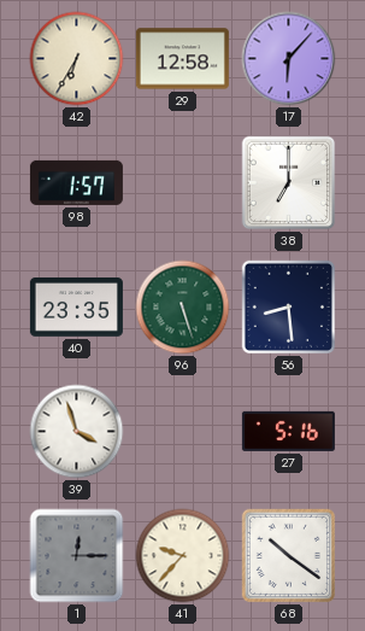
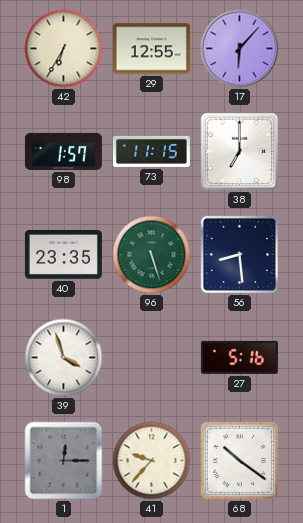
29: 12:58 -> 12:55
73: none -> 11:15
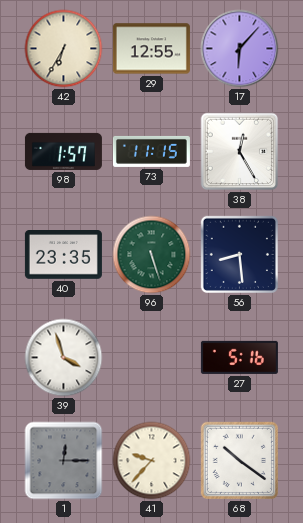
38: 7:00 -> 12:25
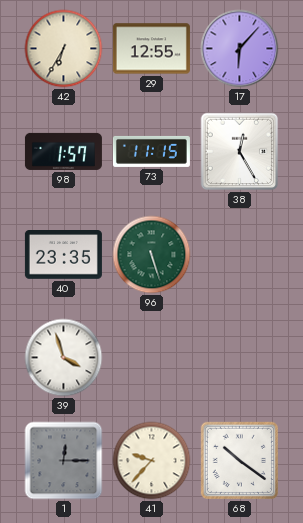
56: 8:29 -> none
27: 5:16 -> none
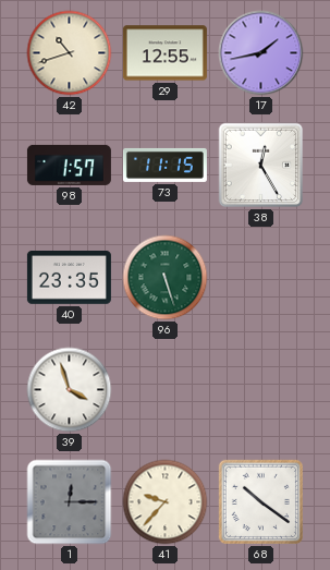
42: 6:35 -> 10:42
17: 6:07 -> 1:43
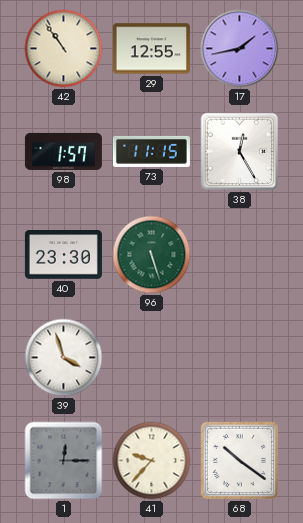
42: 10:42 -> 10:54
40: 23:35 -> 23:30
